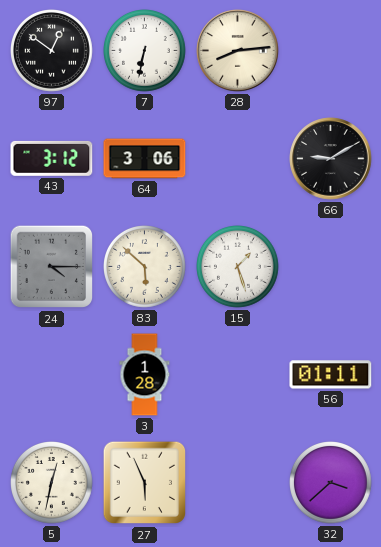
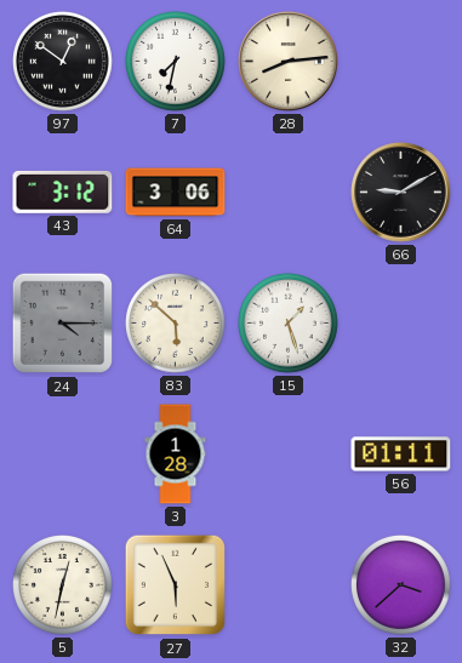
7: 6:32 -> 7:32
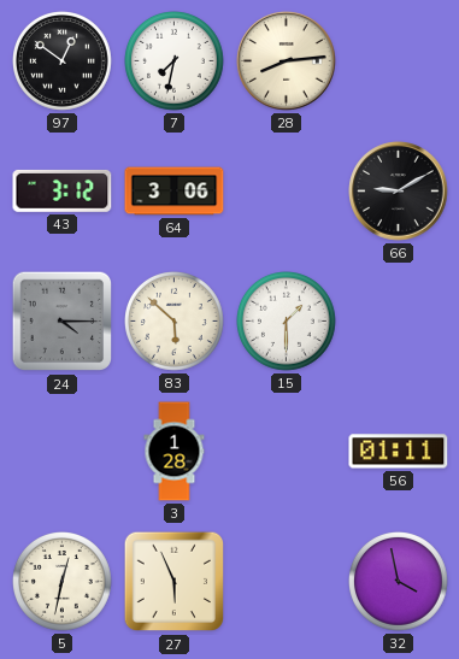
15: 1:27 -> 1:30
32: 3:38 -> 3:58
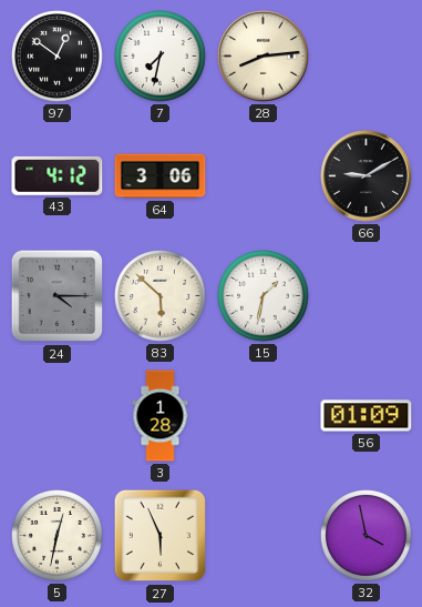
43: 3:12 -> 4:12
15: 1:30 -> 1:32
56: 01:11 -> 01:09
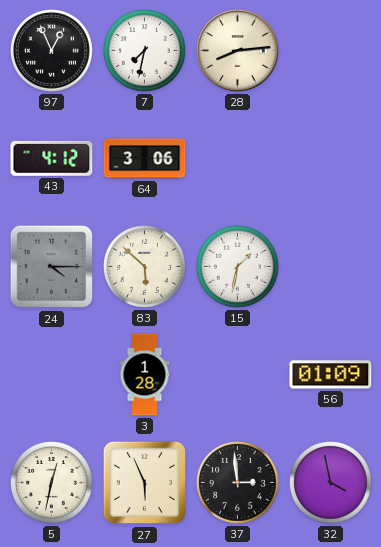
97: 12:51 -> 12:56
66: 9:10 -> none
37: none -> 2:59
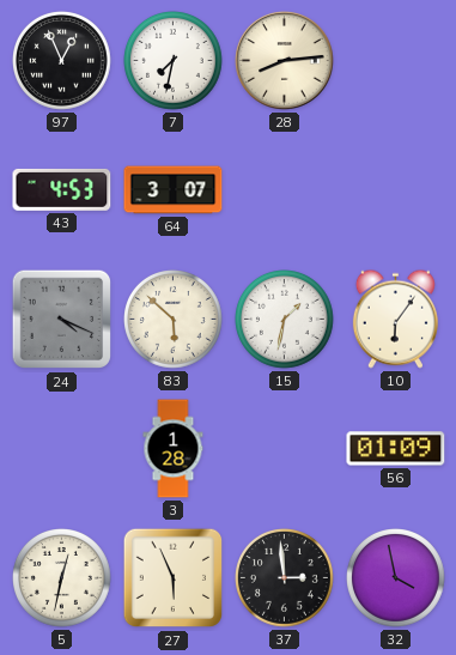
43: 4:12 -> 4:53
64: 3:06 -> 3:07
24: 4:15 -> 4:19
10: none -> 6:06
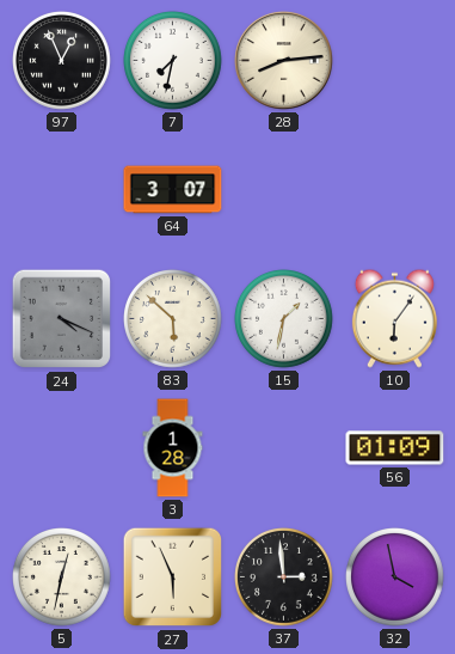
43: 4:53 -> none
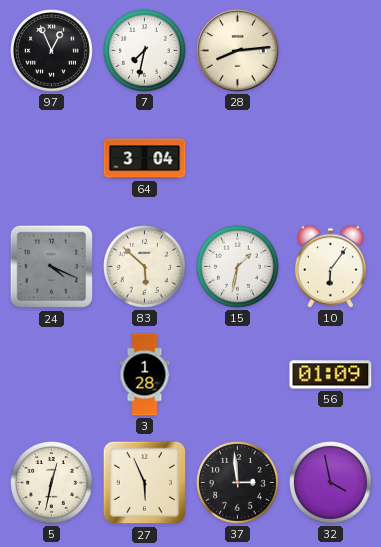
64: 3:07 -> 3:04
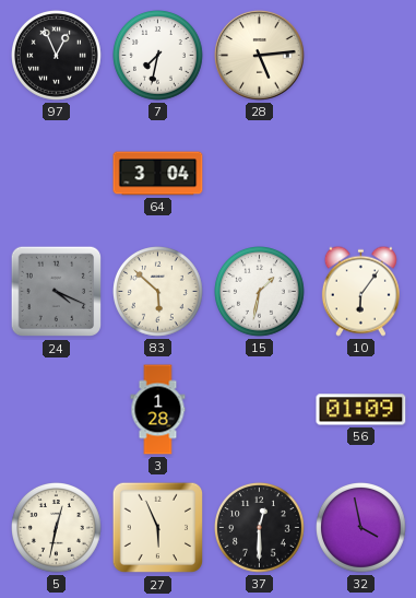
28: 8:14 -> 5:14
37: 2:59 -> 12:30
